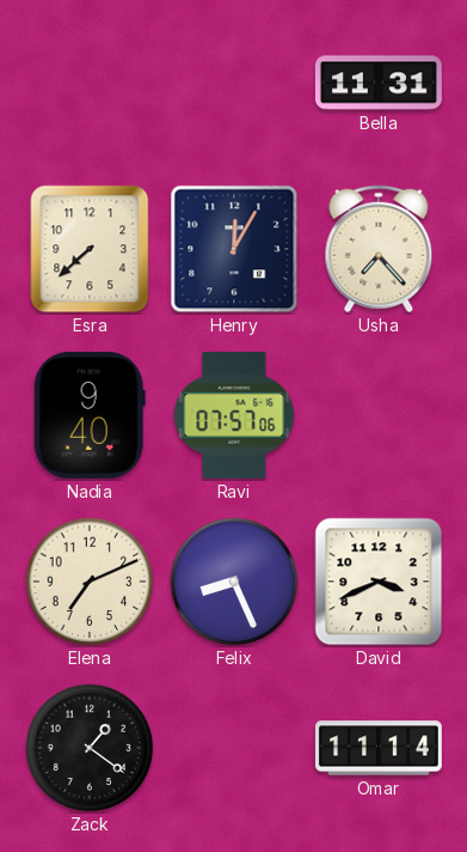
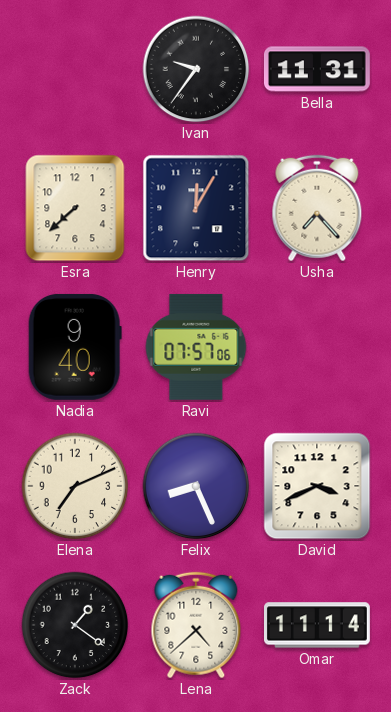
Ivan: none -> 9:36
Lena: none -> 4:38
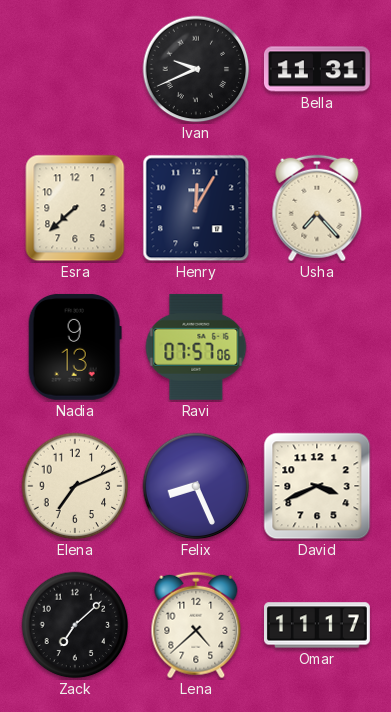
Ivan: 9:36 -> 9:41
Nadia: 9:40 -> 9:13
Zack: 1:21 -> 7:08
Omar: 11:14 -> 11:17
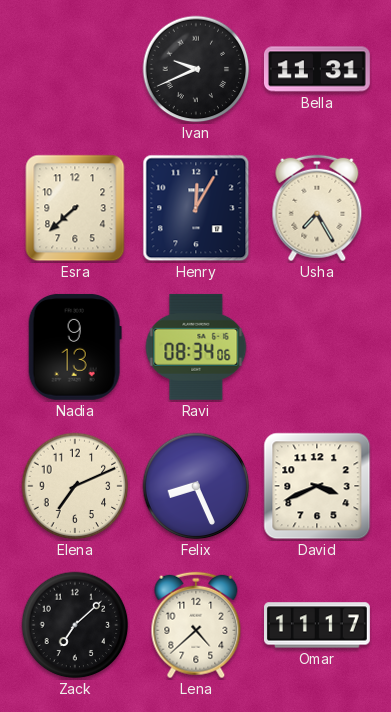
Usha: 7:23 -> 7:25
Ravi: 07:57 -> 08:34
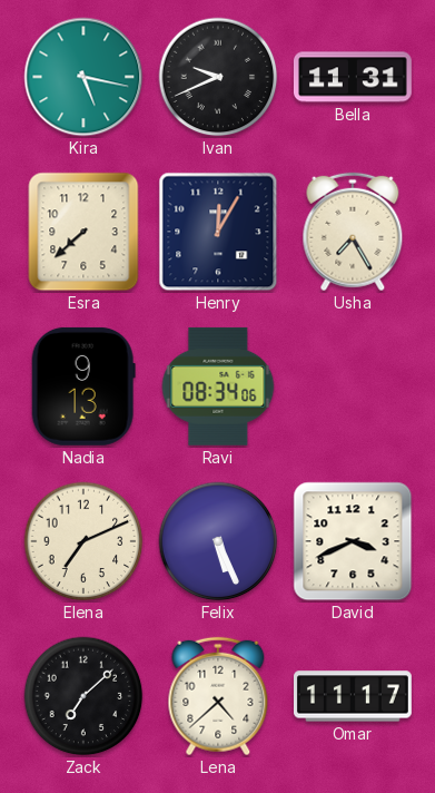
Kira: none -> 5:17
Felix: 8:26 -> 5:26
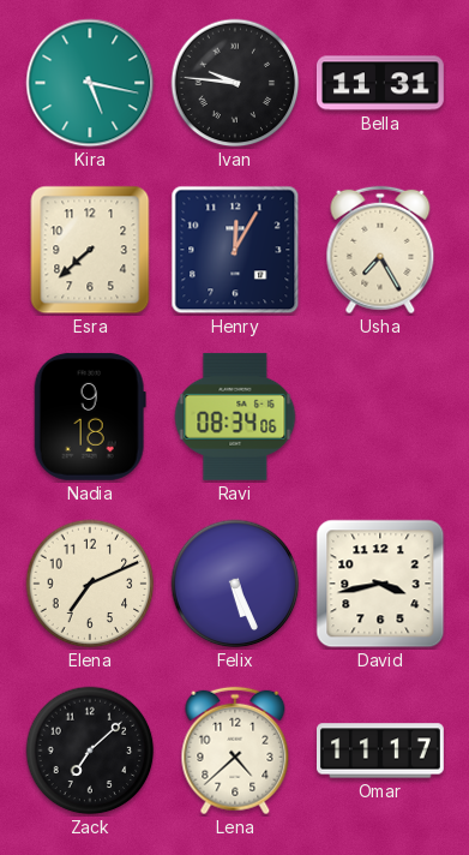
Ivan: 9:41 -> 9:46
Nadia: 9:13 -> 9:18
David: 3:41 -> 3:43
